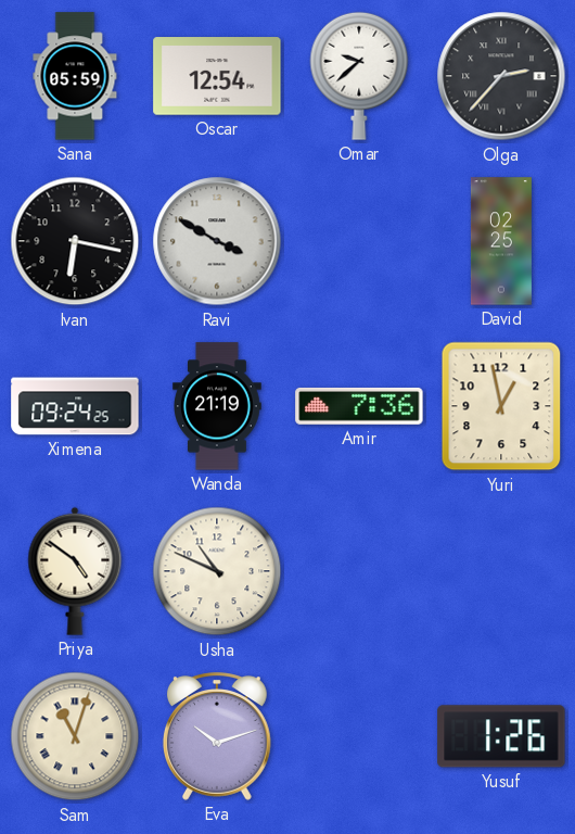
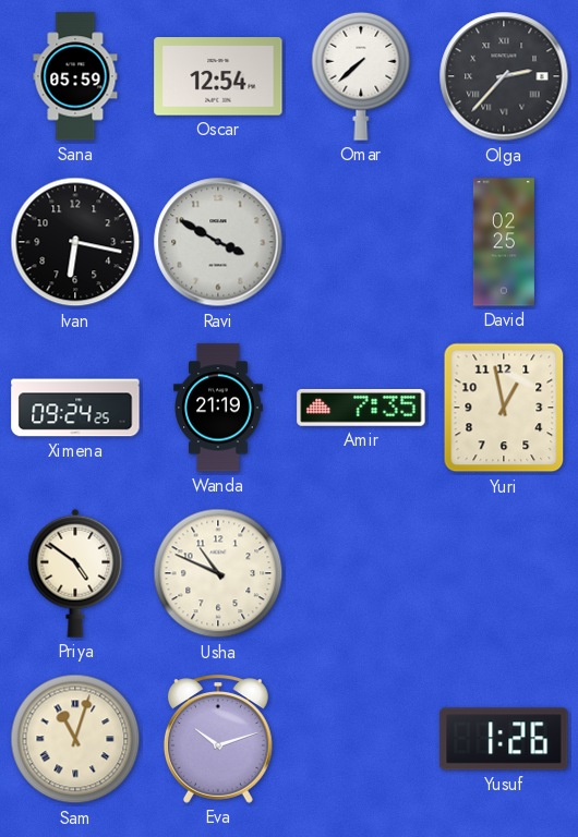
Omar: 9:38 -> 7:38
Amir: 7:36 -> 7:35
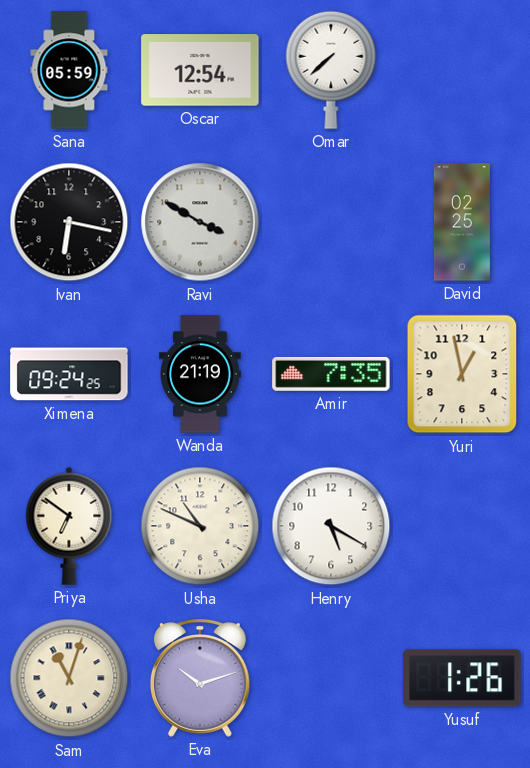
Olga: 2:37 -> none
Priya: 4:51 -> 6:51
Henry: none -> 5:20
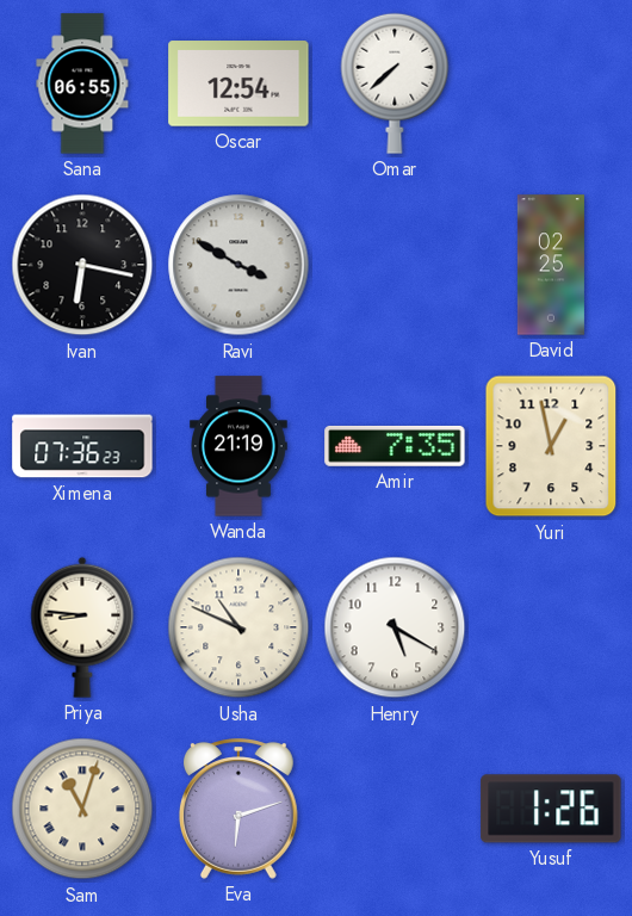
Sana: 05:59 -> 06:55
Ximena: 09:24 -> 07:36
Priya: 6:51 -> 8:46
Eva: 10:12 -> 6:12
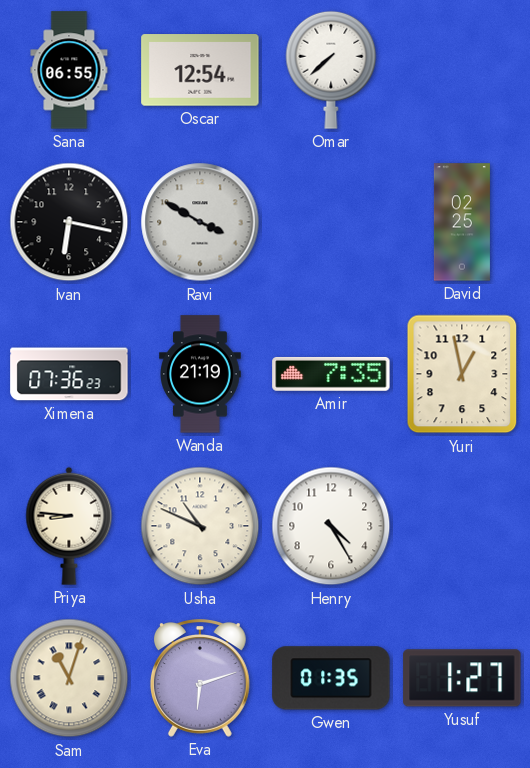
Henry: 5:20 -> 4:25
Gwen: none -> 01:35
Yusuf: 1:26 -> 1:27
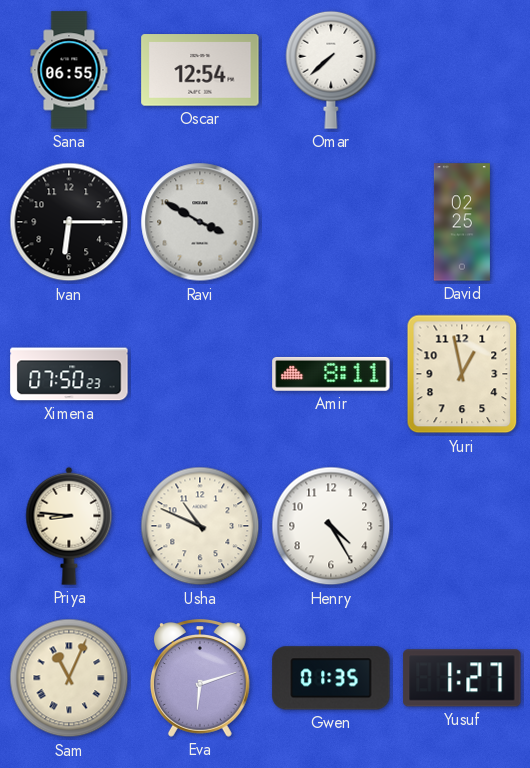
Ivan: 6:17 -> 6:15
Ximena: 07:36 -> 07:50
Wanda: 21:19 -> none
Amir: 7:35 -> 8:11
Sam: 11:03 -> 11:04
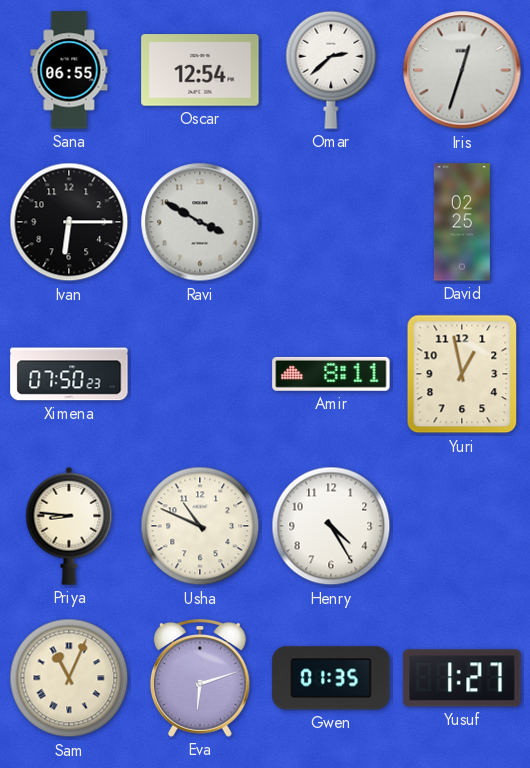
Omar: 7:38 -> 2:38
Iris: none -> 12:33
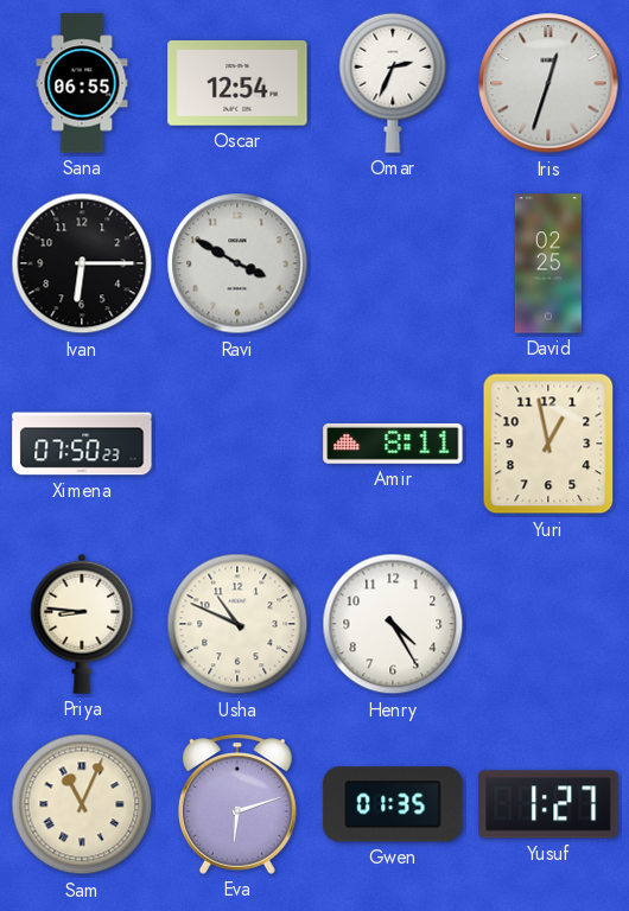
Omar: 2:38 -> 2:34
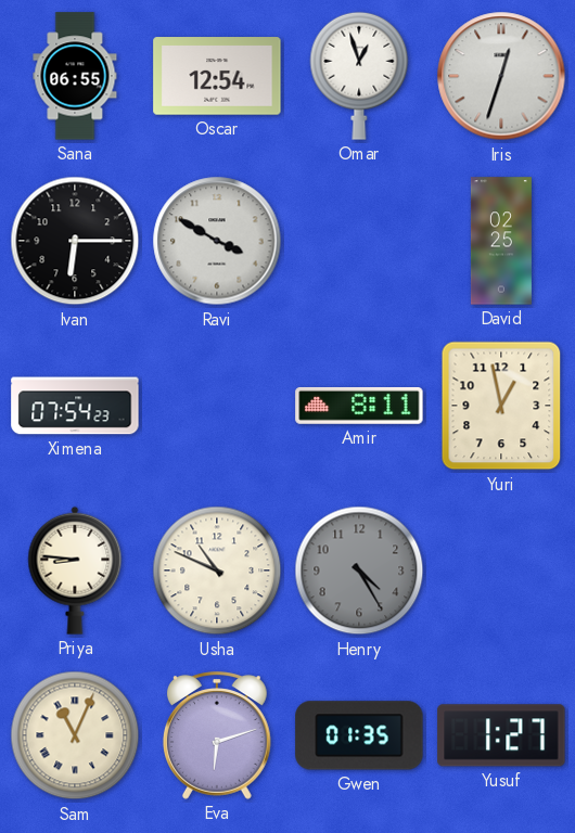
Omar: 2:34 -> 12:57
Ximena: 07:50 -> 07:54
Henry dial: white -> grey
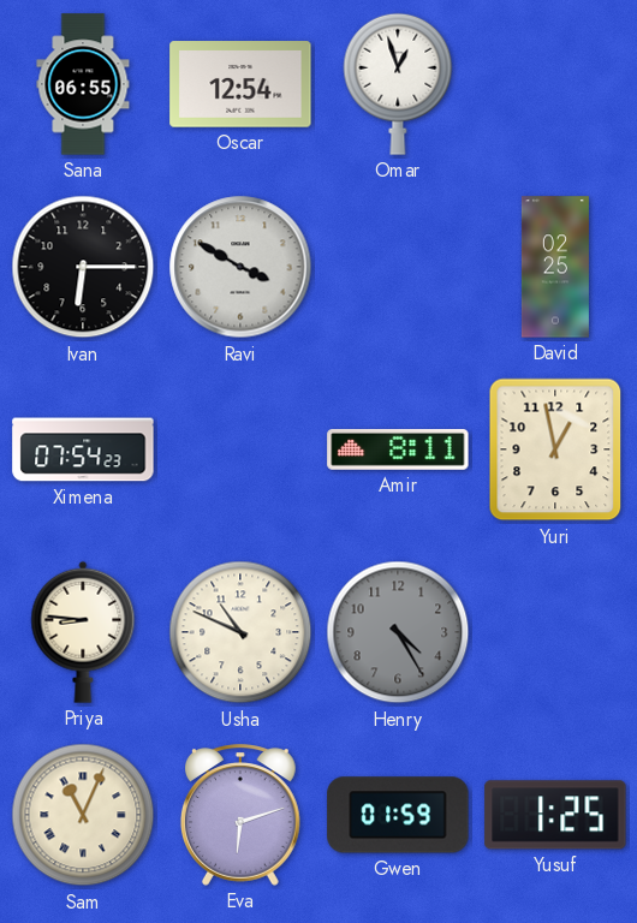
Iris: 12:33 -> none
Gwen: 01:35 -> 01:59
Yusuf: 1:27 -> 1:25
